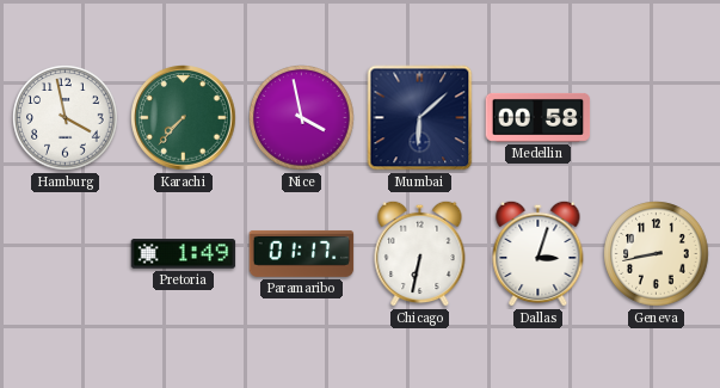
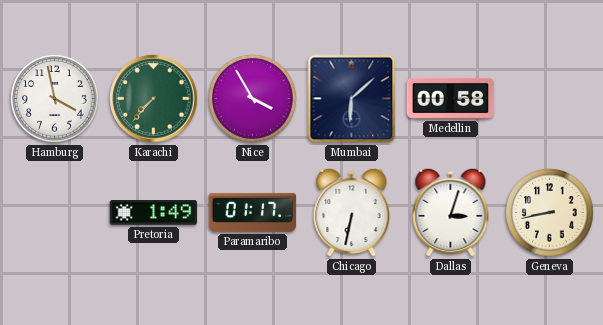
Nice: 3:58 -> 3:55
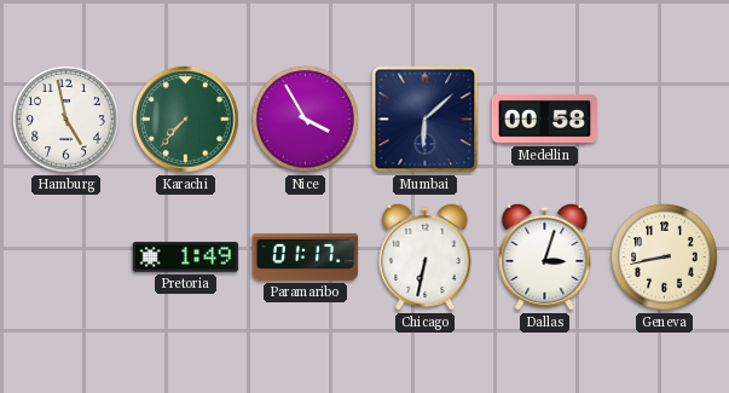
Hamburg: 3:58 -> 4:58
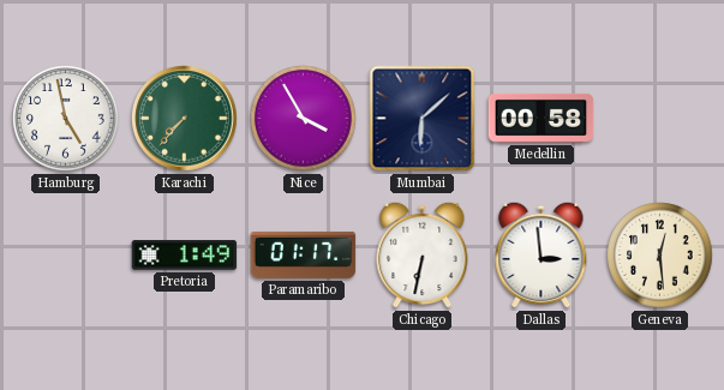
Dallas: 3:03 -> 2:59
Geneva: 8:43 -> 12:29
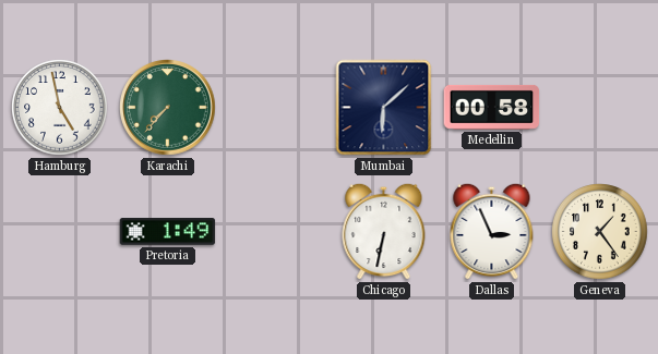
Nice: 3:55 -> none
Paramaribo: 01:17 -> none
Dallas: 2:59 -> 2:56
Geneva: 12:29 -> 1:24
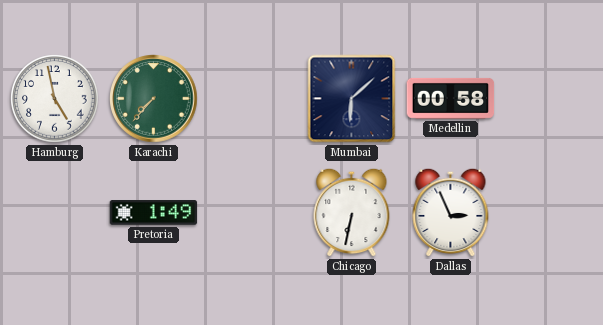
Geneva: 1:24 -> none
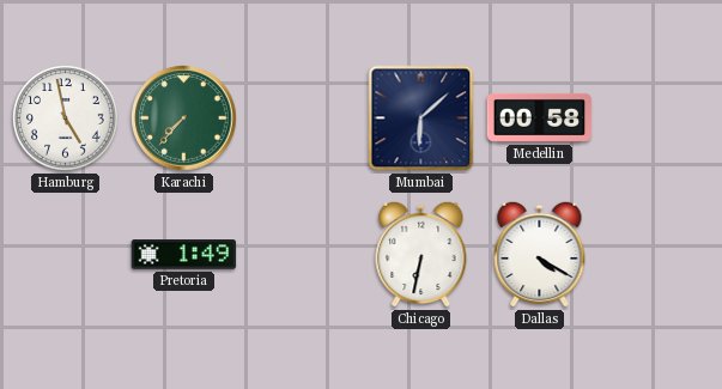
Dallas: 2:56 -> 4:20
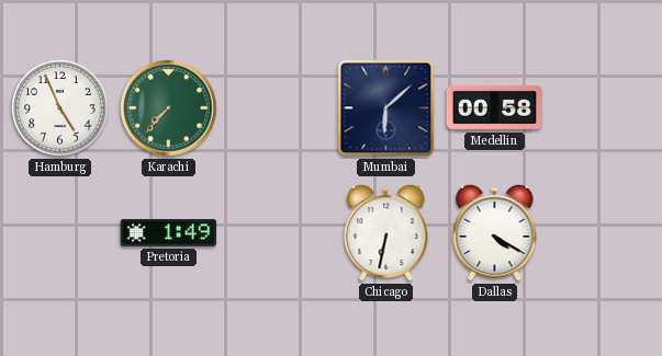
Hamburg: 4:58 -> 4:56
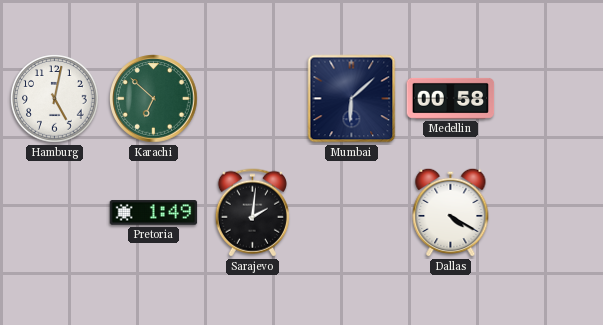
Hamburg: 4:56 -> 5:02
Karachi: 7:37 -> 6:52
Sarajevo: none -> 2:01
Chicago: 6:32 -> none
